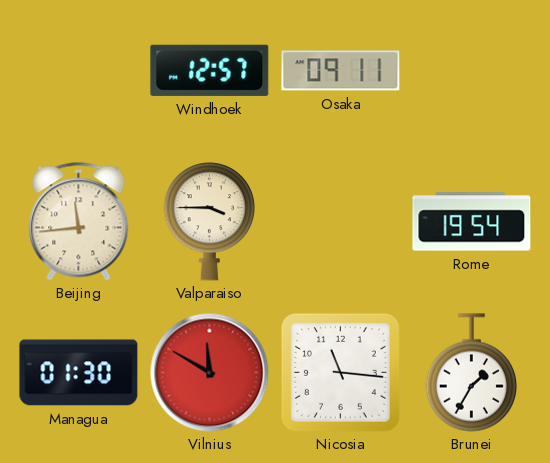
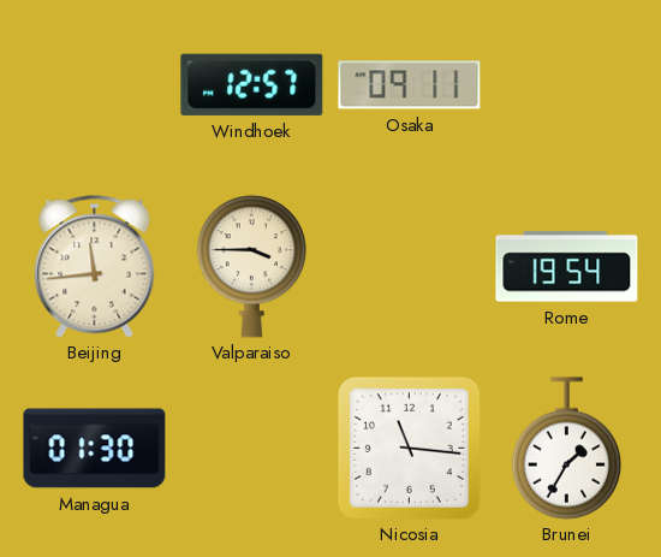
Vilnius: 11:50 -> none
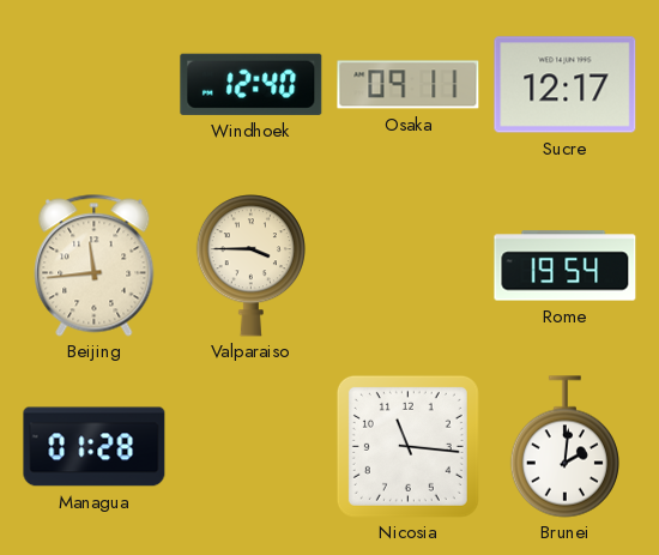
Windhoek: 12:57 -> 12:40
Sucre: none -> 12:17
Managua: 01:30 -> 01:28
Brunei: 1:35 -> 2:01
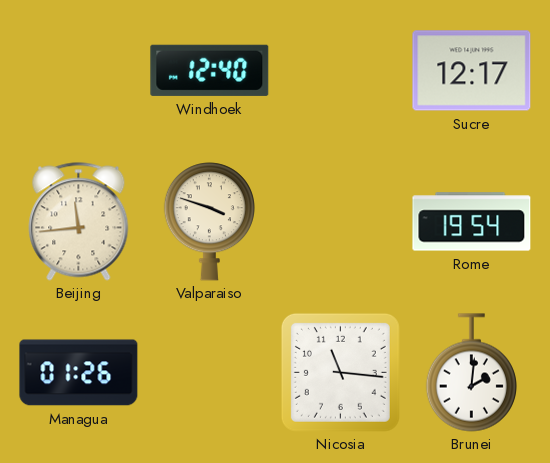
Osaka: 09:11 -> none
Valparaiso: 3:45 -> 3:48
Managua: 01:28 -> 01:26
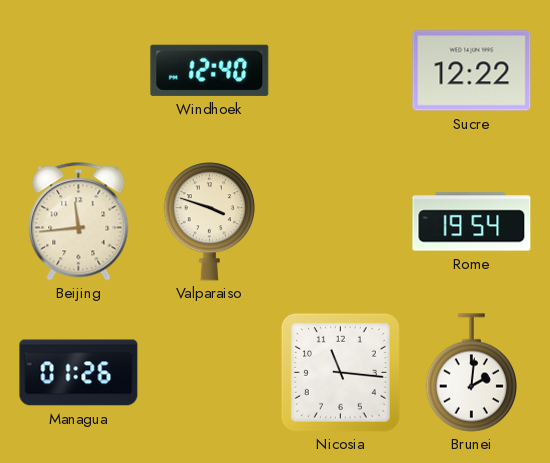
Sucre: 12:17 -> 12:22
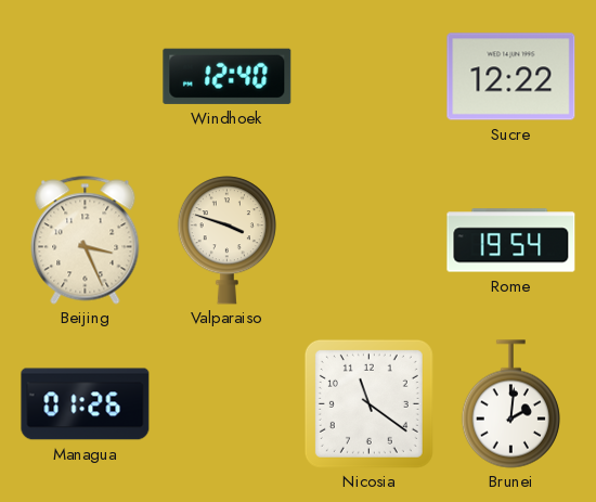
Beijing: 11:44 -> 3:26
Nicosia: 11:16 -> 11:21
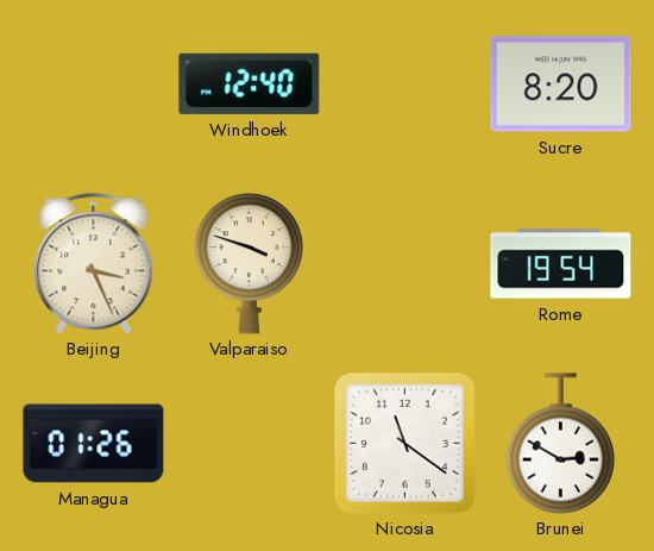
Sucre: 12:22 -> 8:20
Brunei: 2:01 -> 2:50
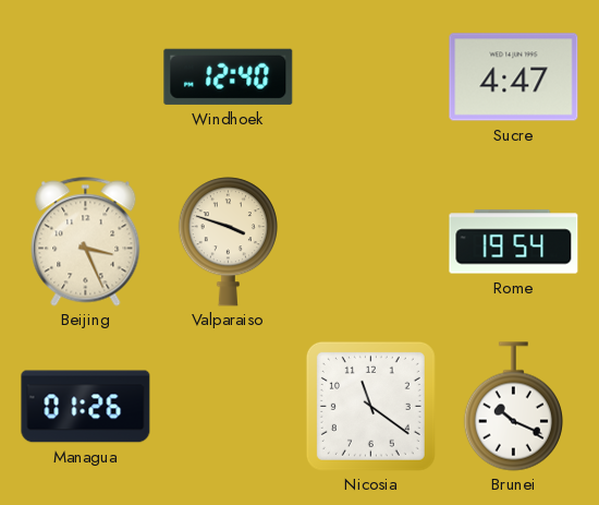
Sucre: 8:20 -> 4:47
Brunei: 2:50 -> 10:19
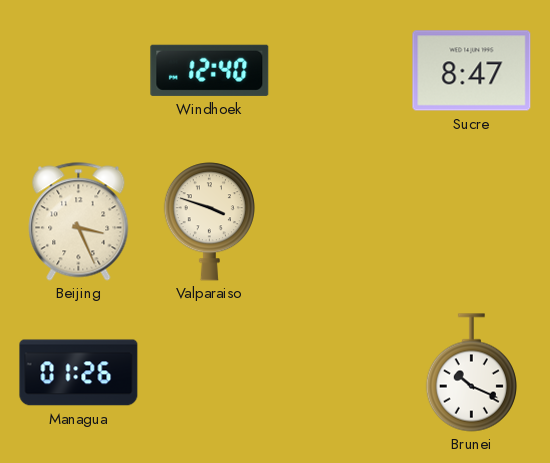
Sucre: 4:47 -> 8:47
Rome: 19:54 -> none
Nicosia: 11:21 -> none
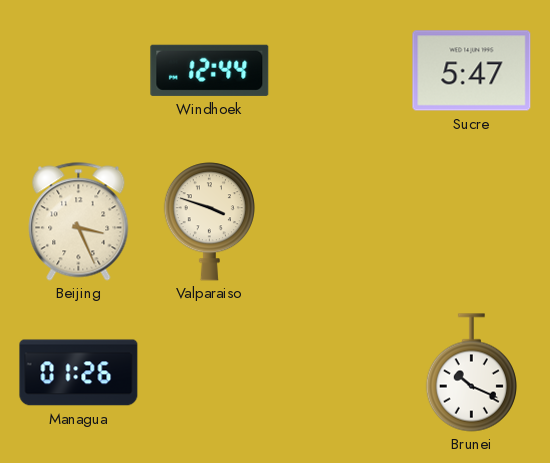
Windhoek: 12:40 -> 12:44
Sucre: 8:47 -> 5:47
